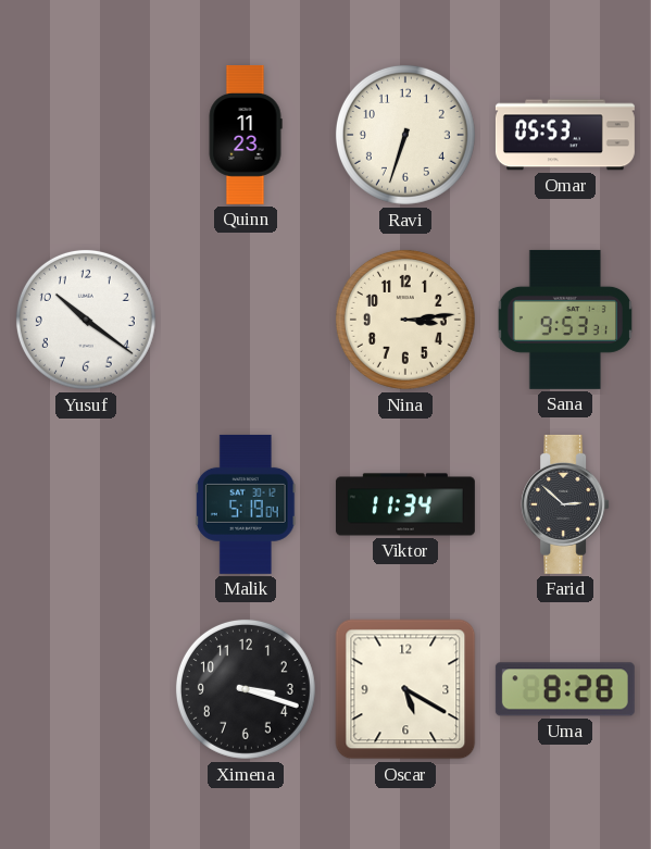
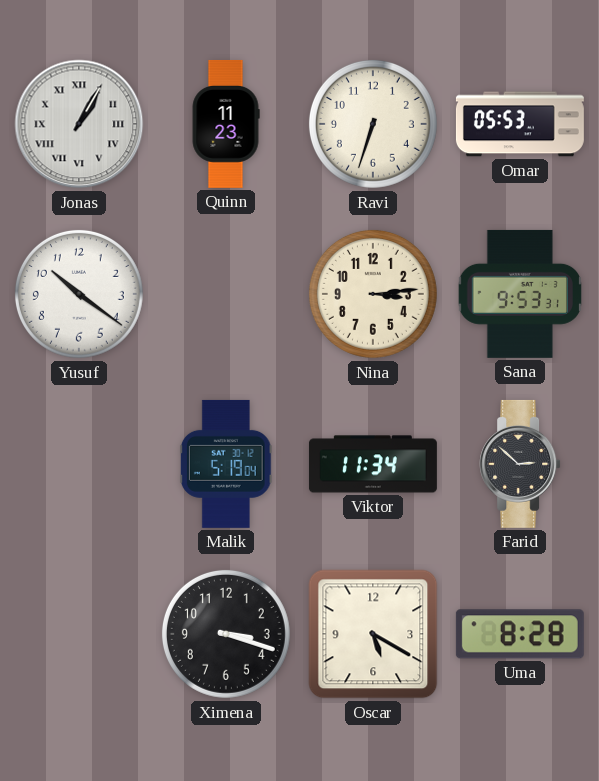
Jonas: none -> 1:05
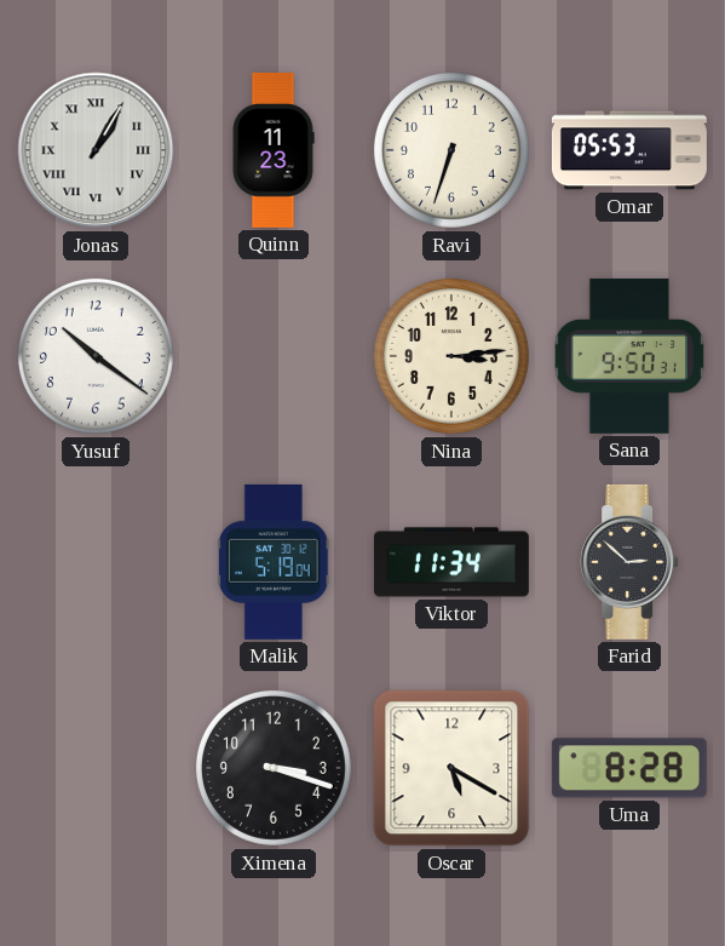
Sana: 9:53 -> 9:50
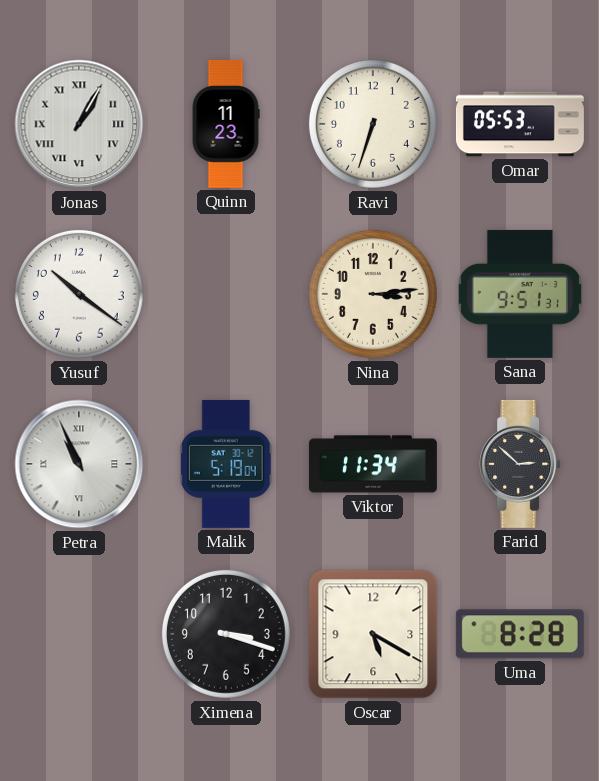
Sana: 9:50 -> 9:51
Petra: none -> 10:56
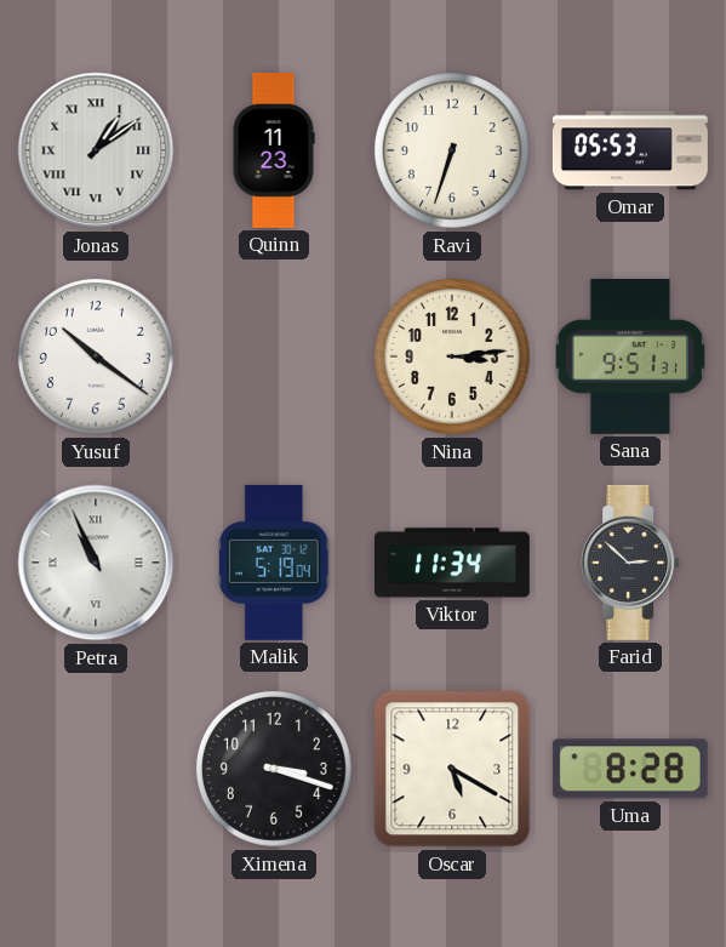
Jonas: 1:05 -> 1:09
